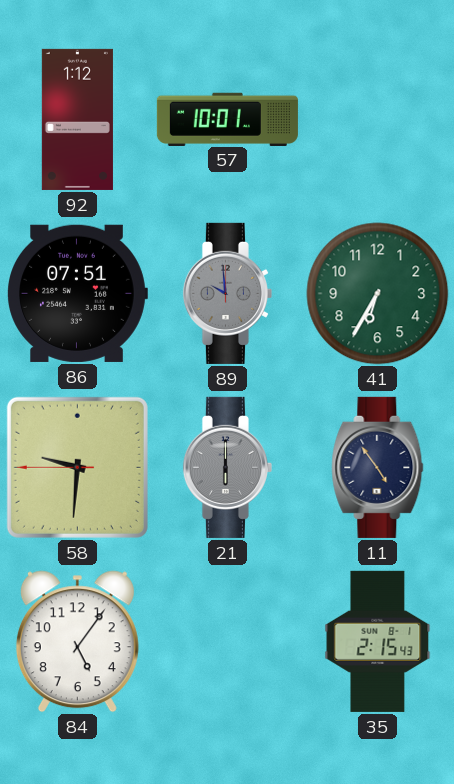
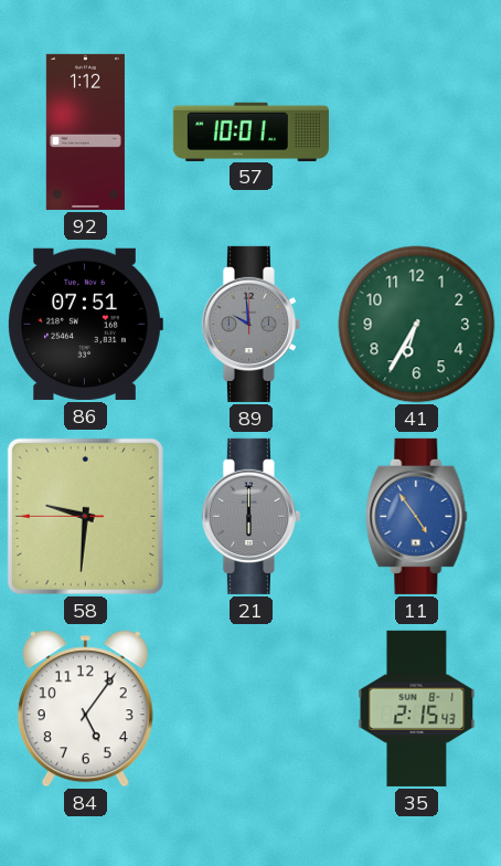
11 dial: navy -> blue
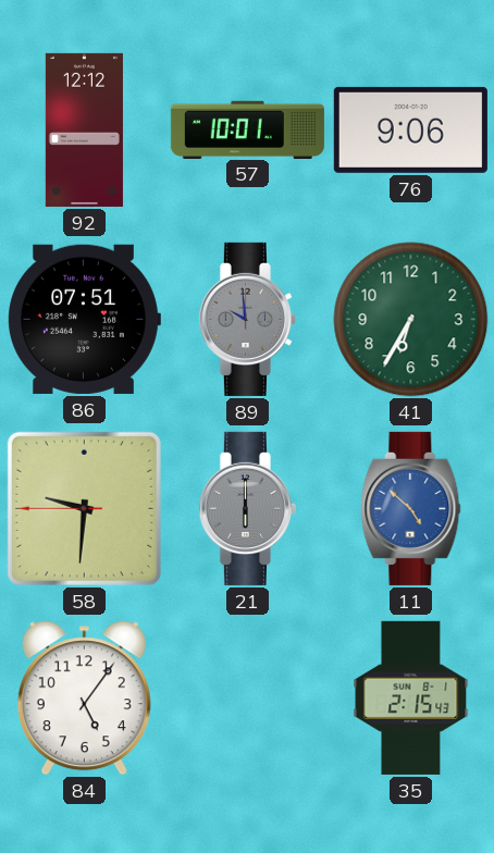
92: 1:12 -> 12:12
76: none -> 9:06
11: 4:54 -> 4:52
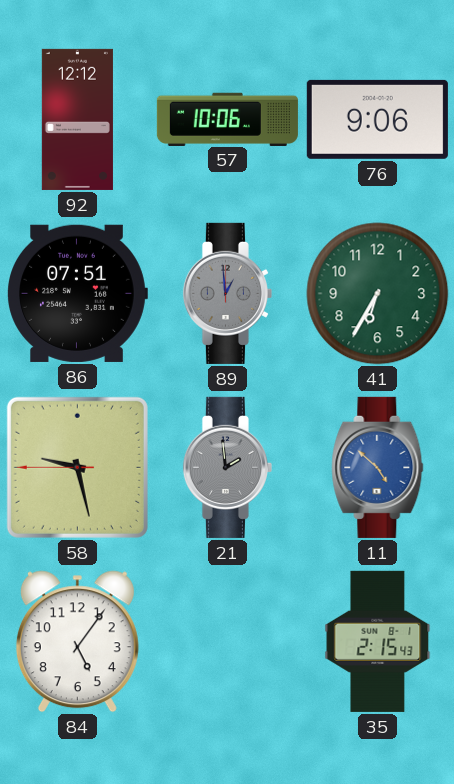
57: 10:01 -> 10:06
89: 9:59 -> 12:59
58: 9:30 -> 9:27
21: 6:00 -> 1:59
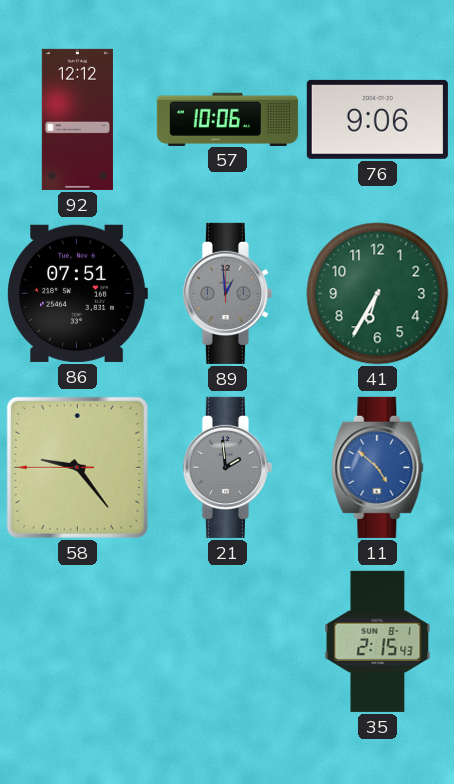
58: 9:27 -> 9:23
84: 5:06 -> none
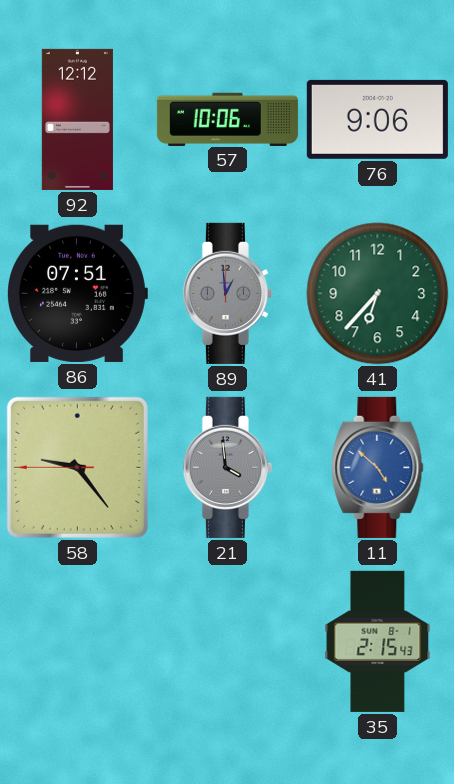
41: 6:35 -> 6:37
21: 1:59 -> 3:59
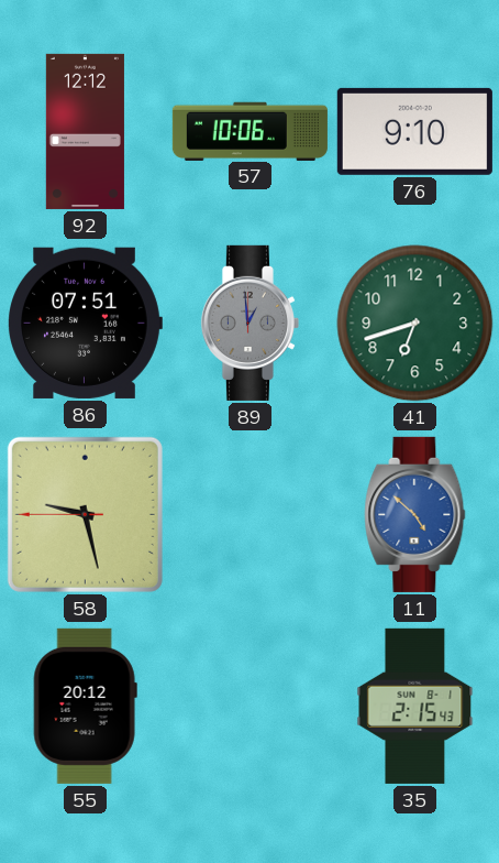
76: 9:06 -> 9:10
41: 6:37 -> 6:42
58: 9:23 -> 9:27
21: 3:59 -> none
55: none -> 20:12
